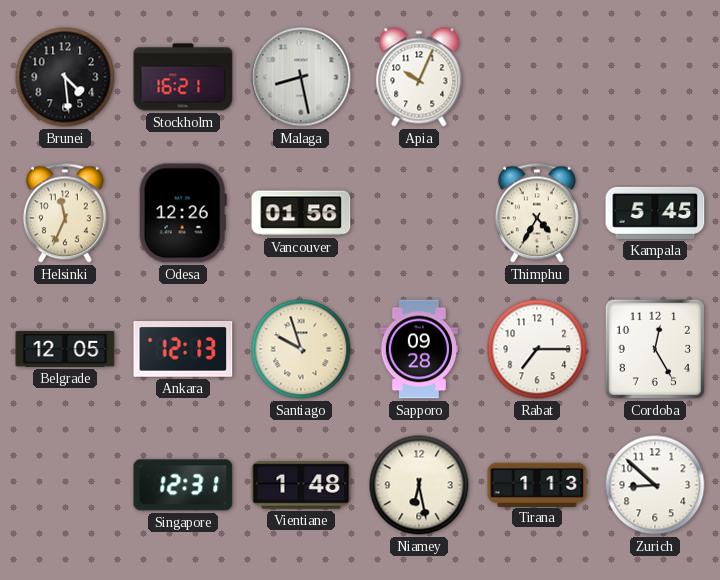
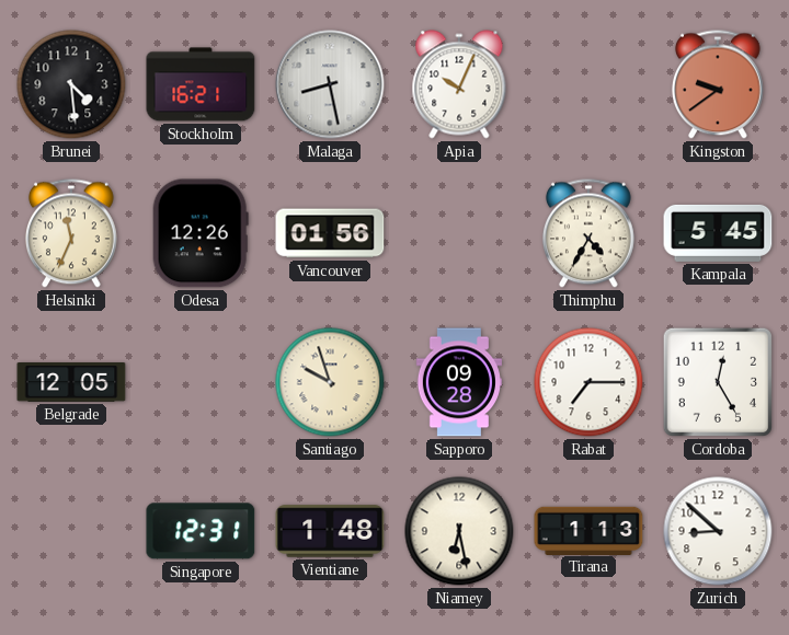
Kingston: none -> 9:39
Ankara: 12:13 -> none
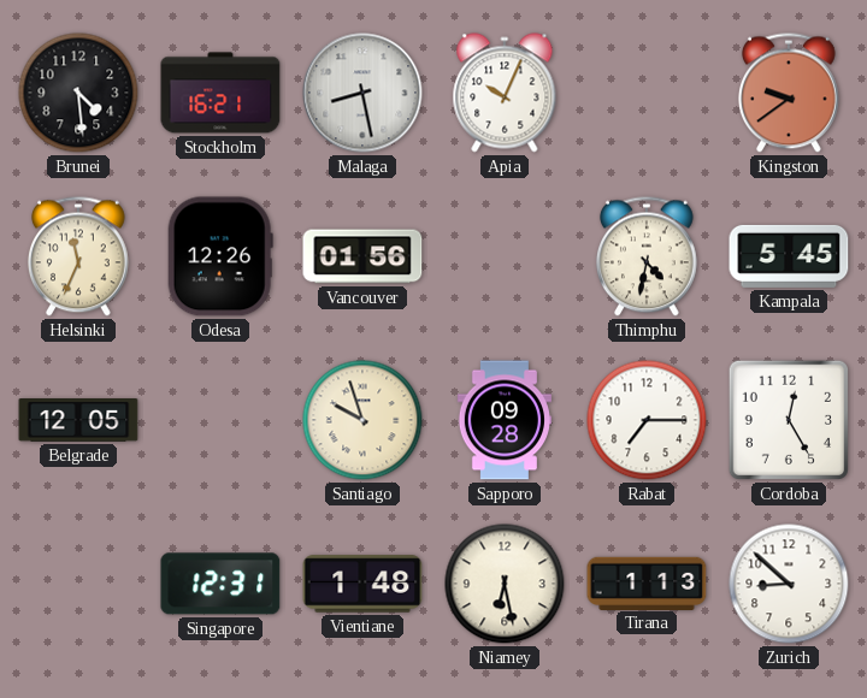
Thimphu: 4:35 -> 4:32
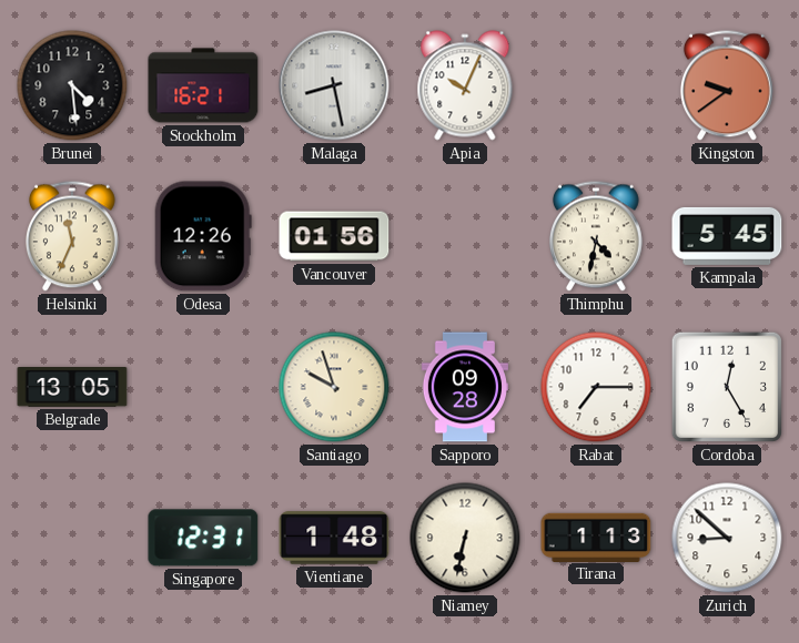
Belgrade: 12:05 -> 13:05
Niamey: 6:28 -> 6:32
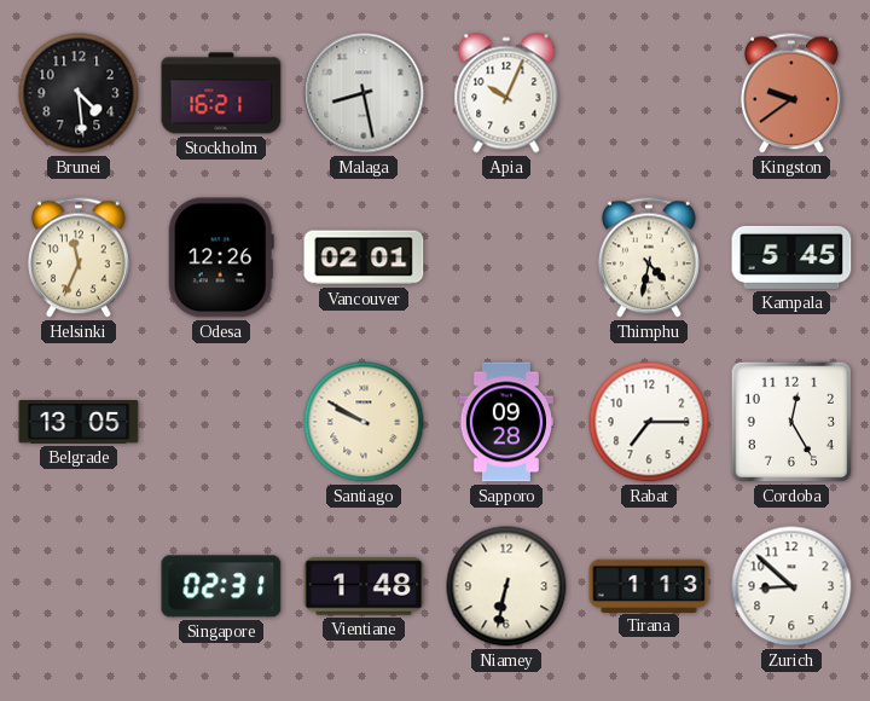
Vancouver: 01:56 -> 02:01
Santiago: 9:57 -> 9:50
Singapore: 12:31 -> 02:31
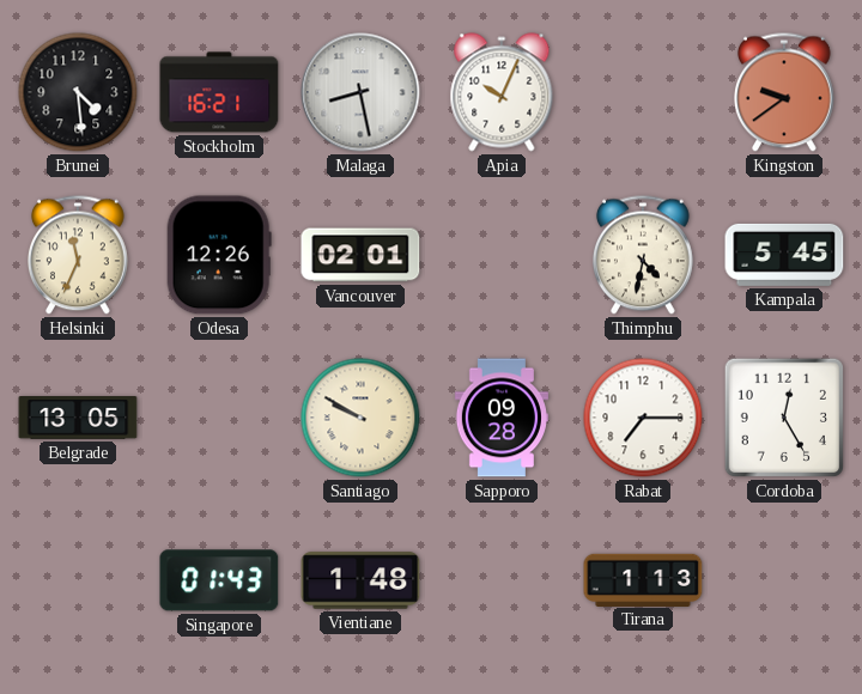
Singapore: 02:31 -> 01:43
Niamey: 6:32 -> none
Zurich: 8:52 -> none
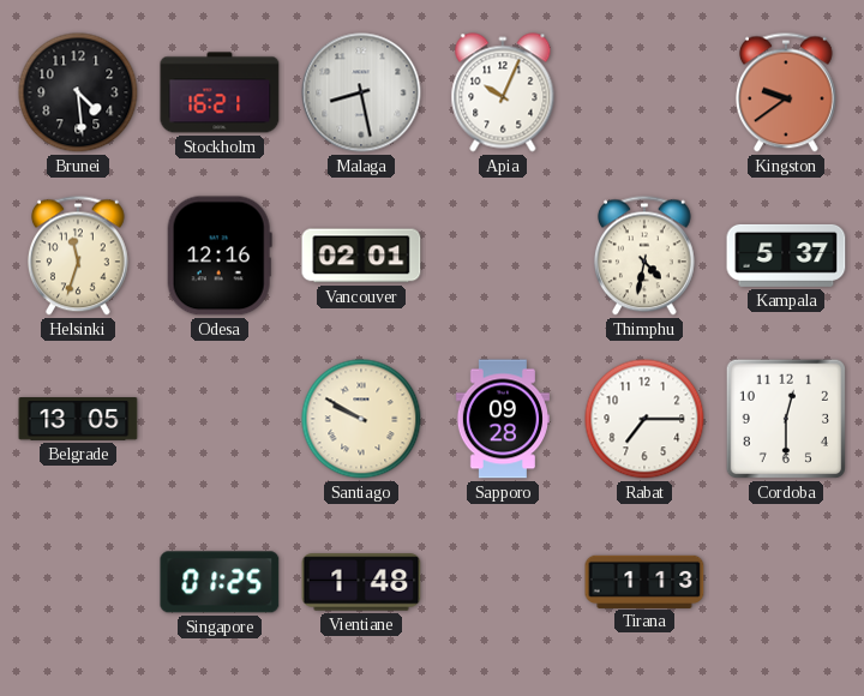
Helsinki: 11:34 -> 11:33
Odesa: 12:26 -> 12:16
Kampala: 5:45 -> 5:37
Cordoba: 12:25 -> 12:30
Singapore: 01:43 -> 01:25
